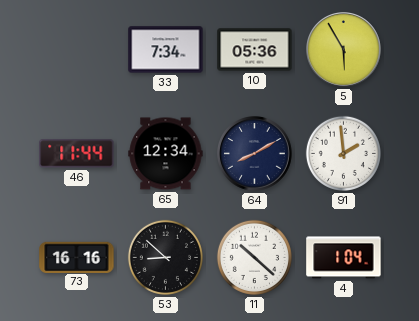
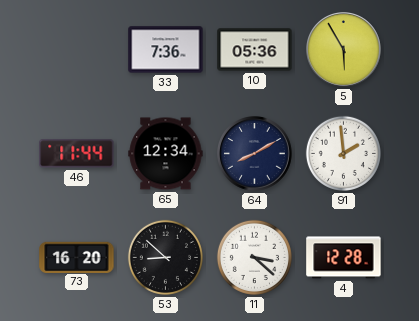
33: 7:34 -> 7:36
73: 16:16 -> 16:20
11: 10:22 -> 3:22
4: 1:04 -> 12:28
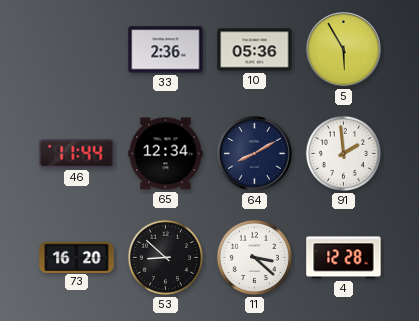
33: 7:36 -> 2:36
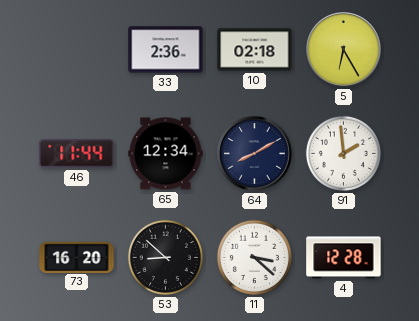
10: 05:36 -> 02:18
5: 5:55 -> 6:25
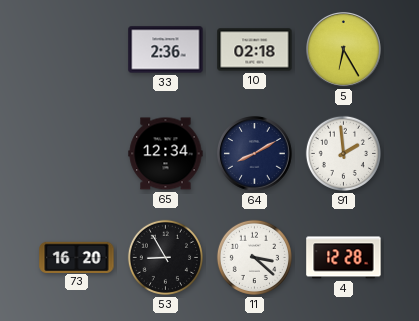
46: 11:44 -> none
53: 8:52 -> 8:55
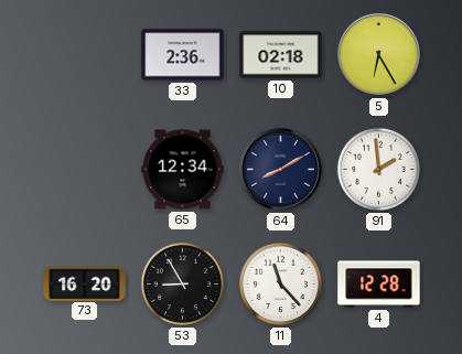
11: 3:22 -> 11:23
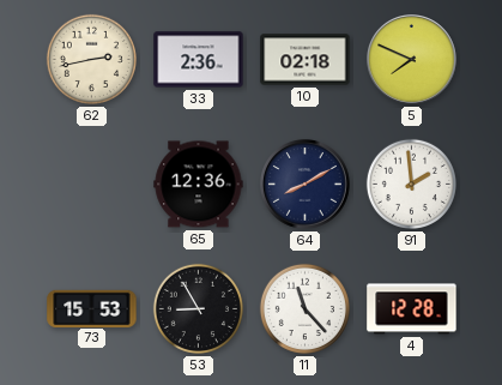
62: none -> 2:43
5: 6:25 -> 7:49
65: 12:34 -> 12:36
73: 16:20 -> 15:53
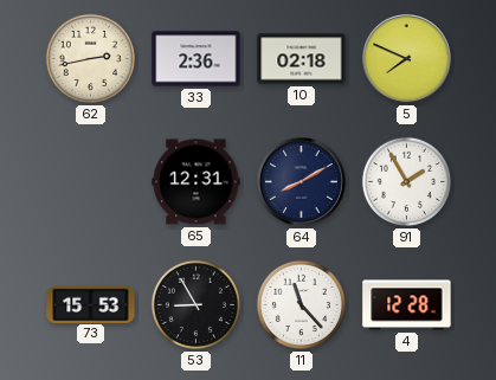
65: 12:36 -> 12:31
91: 1:59 -> 1:55
